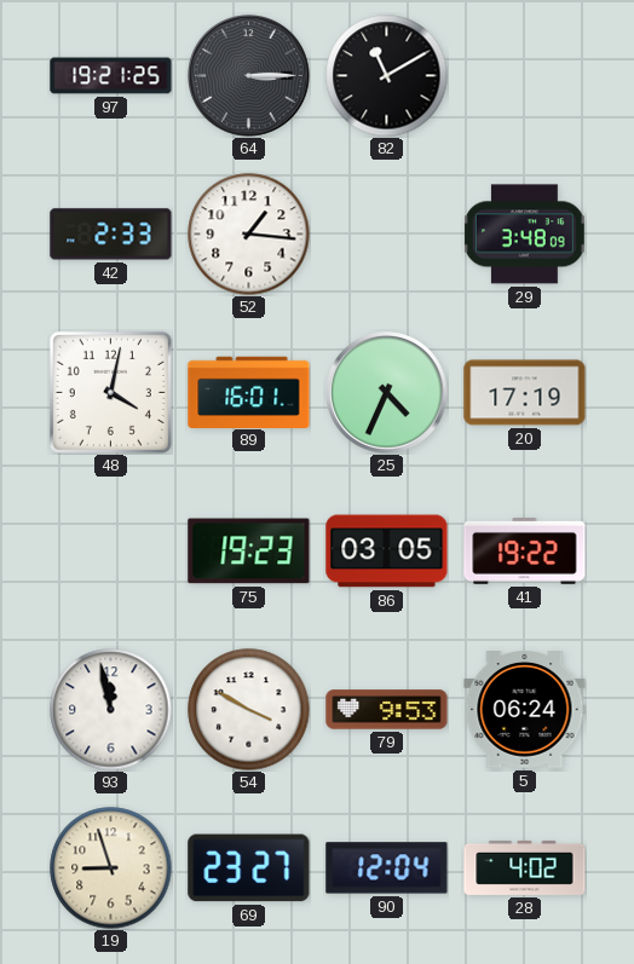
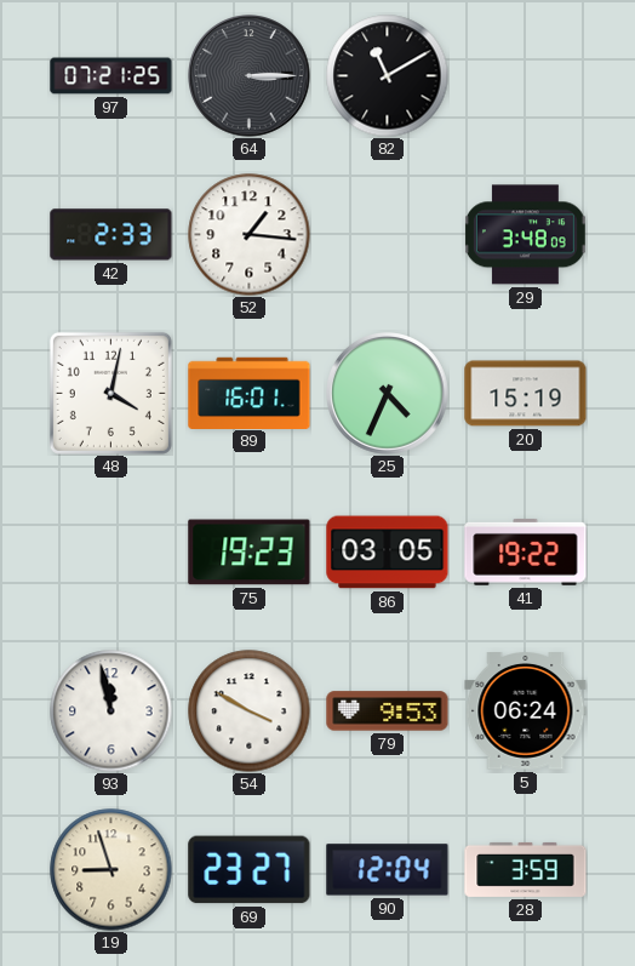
97: 19:21 -> 07:21
20: 17:19 -> 15:19
28: 4:02 -> 3:59
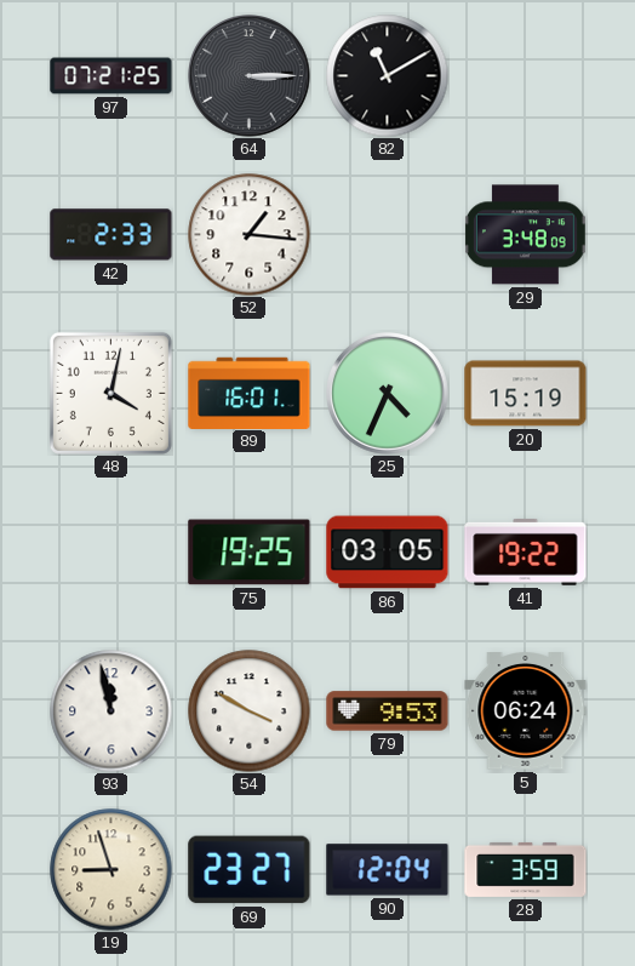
75: 19:23 -> 19:25
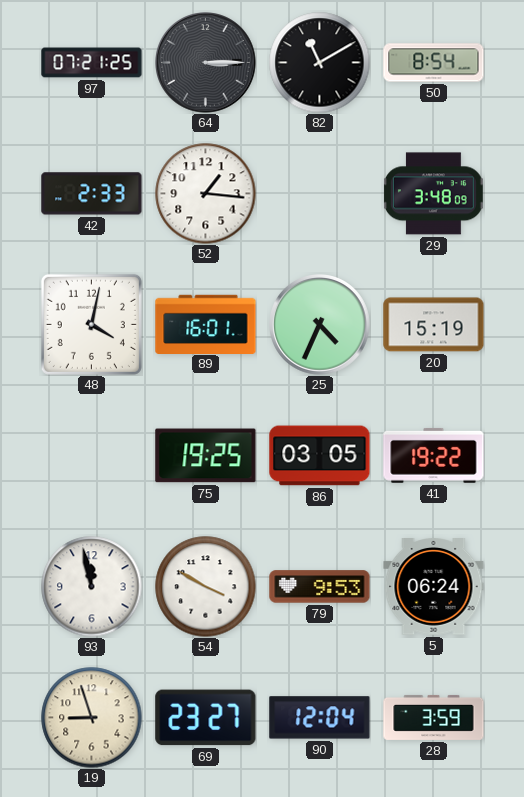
50: none -> 8:54
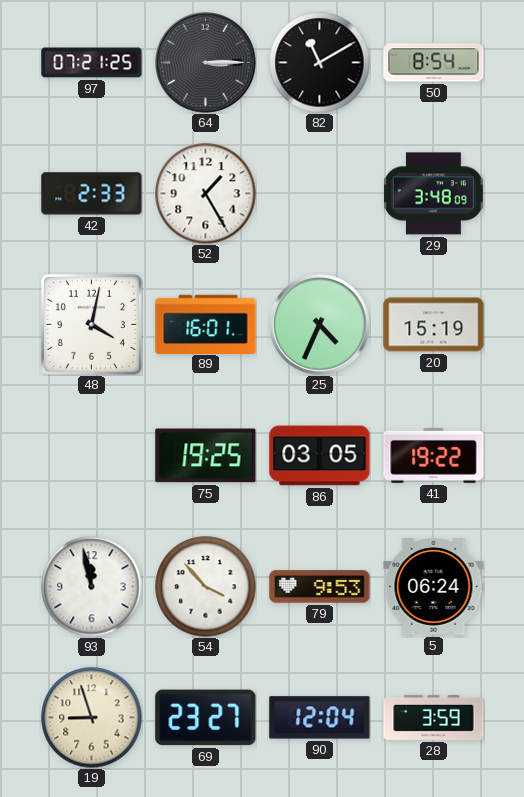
52: 1:16 -> 1:25
54: 3:50 -> 3:53
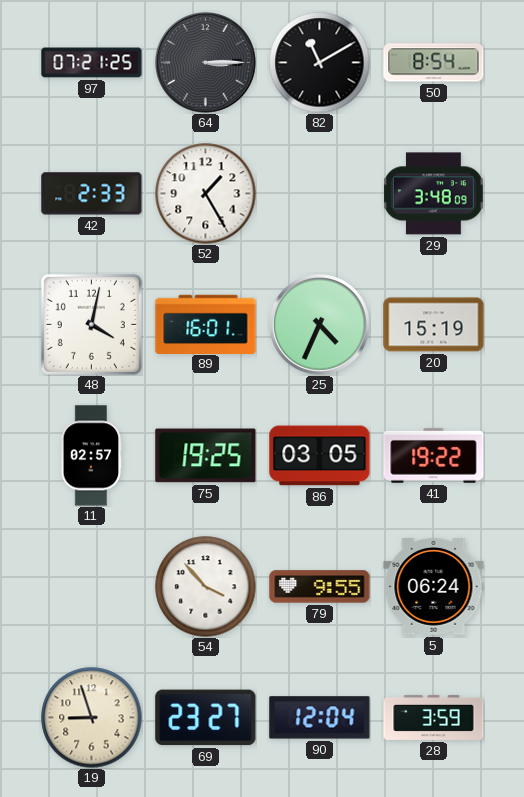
11: none -> 02:57
93: 11:58 -> none
79: 9:53 -> 9:55
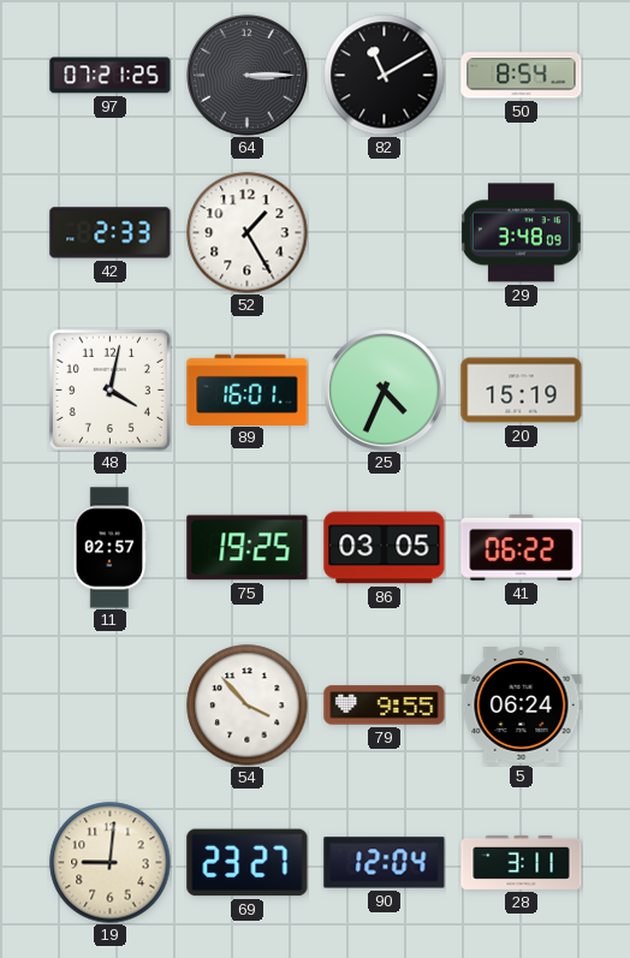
41: 19:22 -> 06:22
19: 8:57 -> 9:01
28: 3:59 -> 3:11
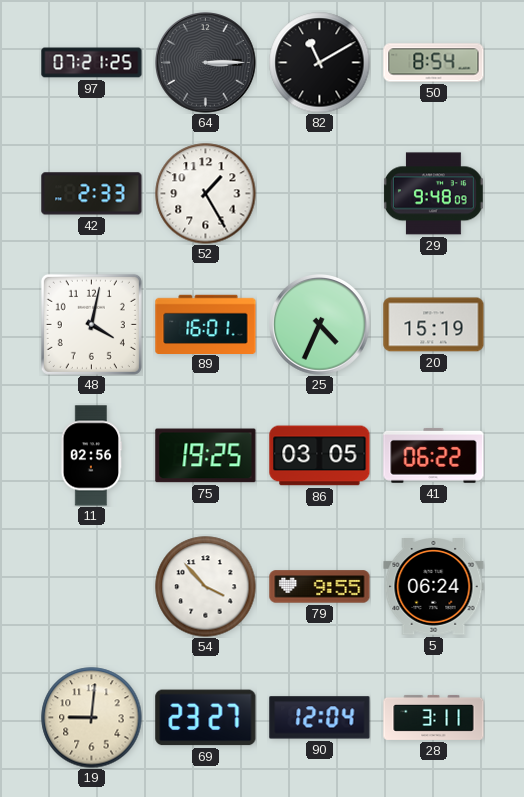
29: 3:48 -> 9:48
11: 02:57 -> 02:56
